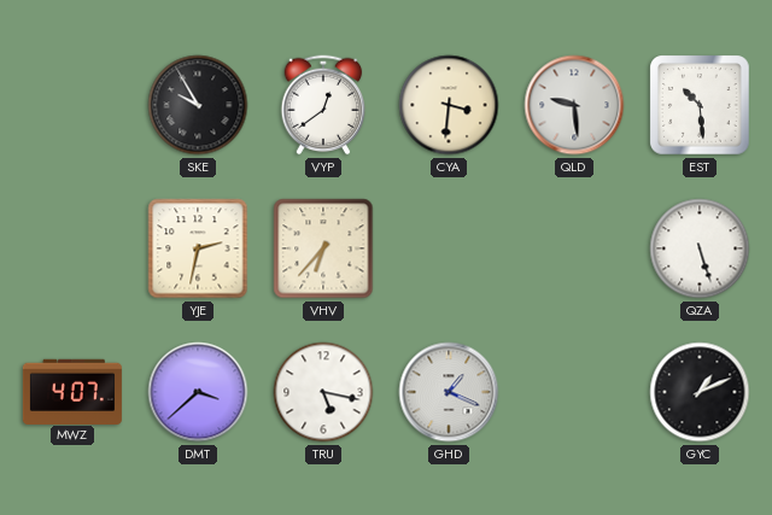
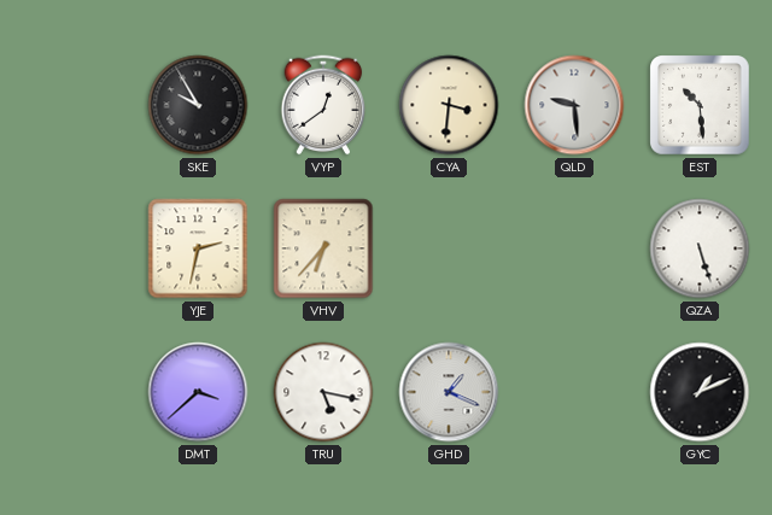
MWZ: 4:07 -> none
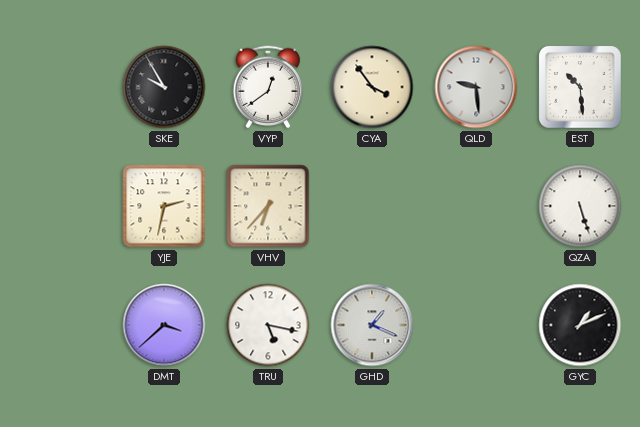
CYA: 3:31 -> 3:54
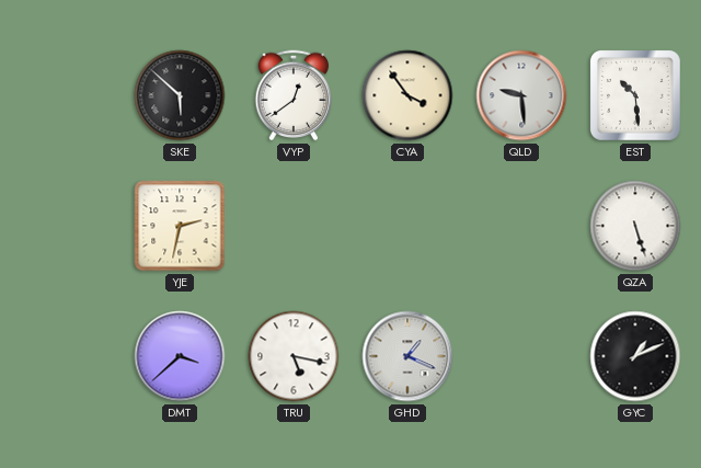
SKE: 9:55 -> 5:52
VHV: 6:37 -> none
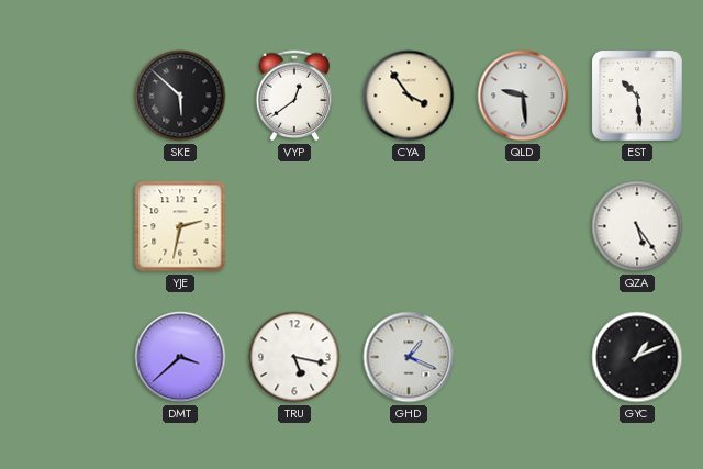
QZA: 5:27 -> 5:24
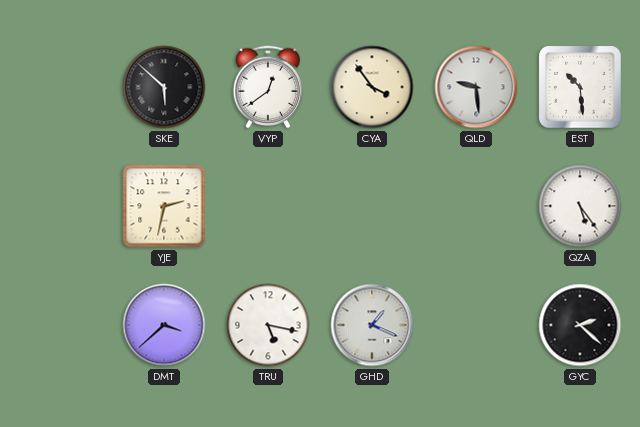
GYC: 1:11 -> 2:22
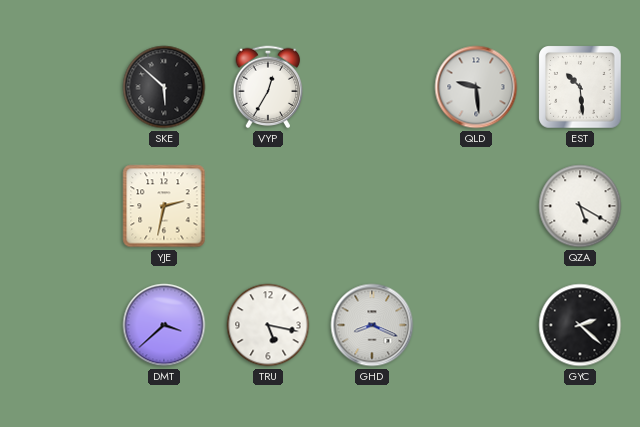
VYP: 12:39 -> 12:35
CYA: 3:54 -> none
QZA: 5:24 -> 5:20
GHD: 1:19 -> 8:19
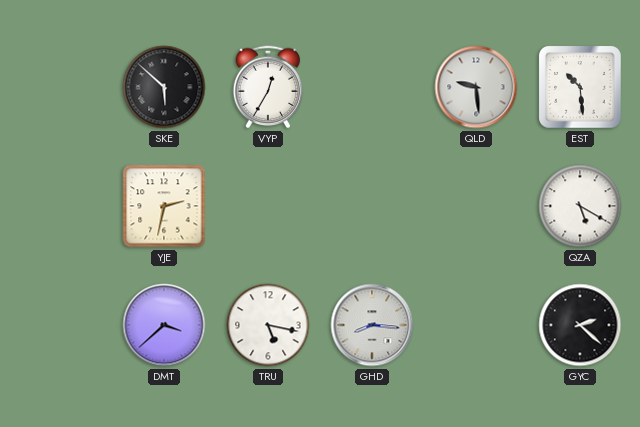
GHD: 8:19 -> 8:16
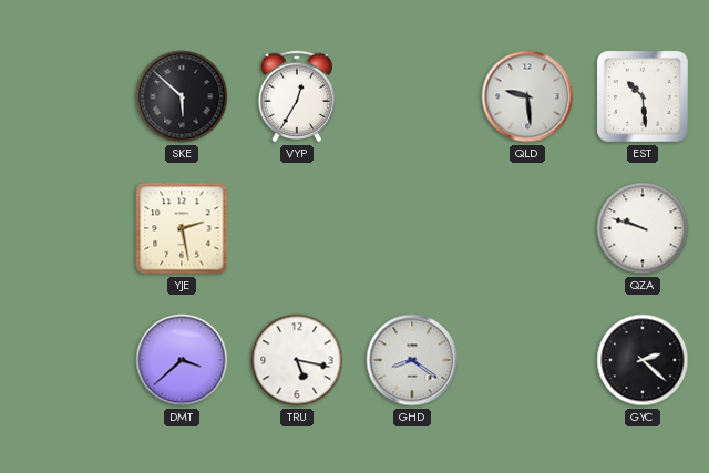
YJE: 2:32 -> 2:28
QZA: 5:20 -> 9:48
GHD: 8:16 -> 8:21
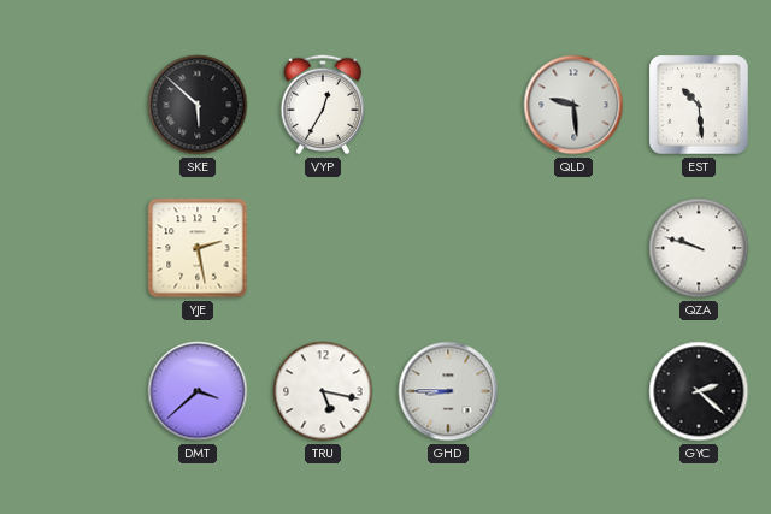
GHD: 8:21 -> 8:45
